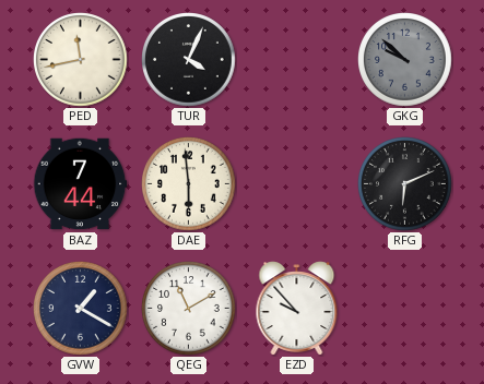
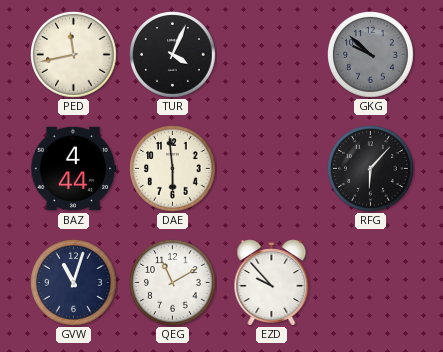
BAZ: 7:44 -> 4:44
RFG: 6:11 -> 6:07
GVW: 1:20 -> 11:03
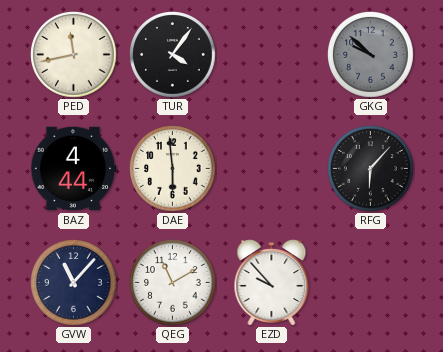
TUR: 4:04 -> 4:06
GVW: 11:03 -> 11:07
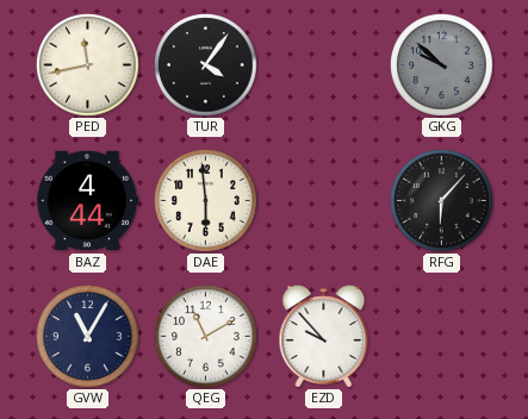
GVW: 11:07 -> 11:05
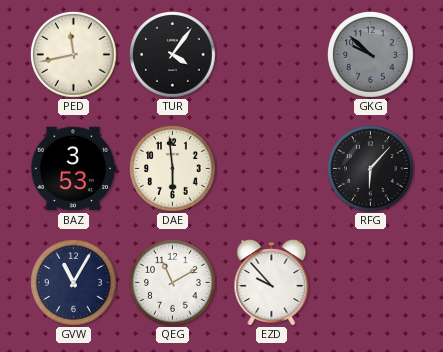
BAZ: 4:44 -> 3:53
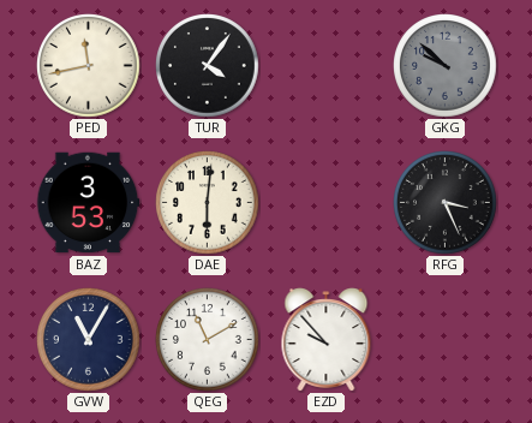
DAE: 5:59 -> 6:01
RFG: 6:07 -> 3:26
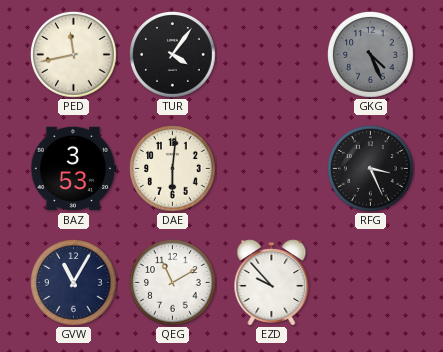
GKG: 9:52 -> 4:26
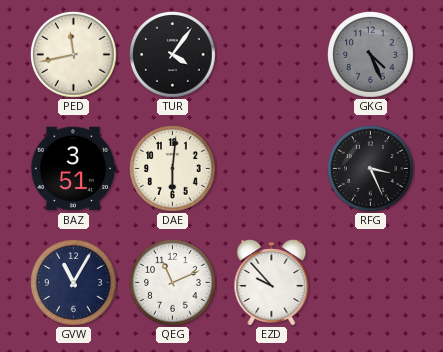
BAZ: 3:53 -> 3:51
QEG: 11:10 -> 11:11
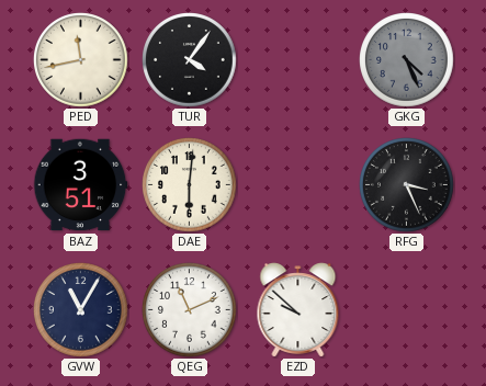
EZD: 9:53 -> 9:52
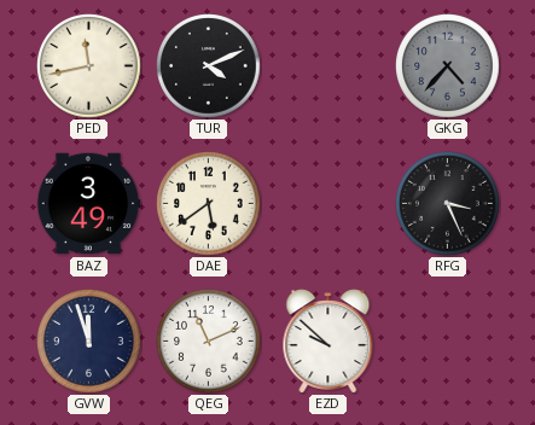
TUR: 4:06 -> 4:11
GKG: 4:26 -> 4:37
BAZ: 3:51 -> 3:49
DAE: 6:01 -> 5:39
GVW: 11:05 -> 11:57
